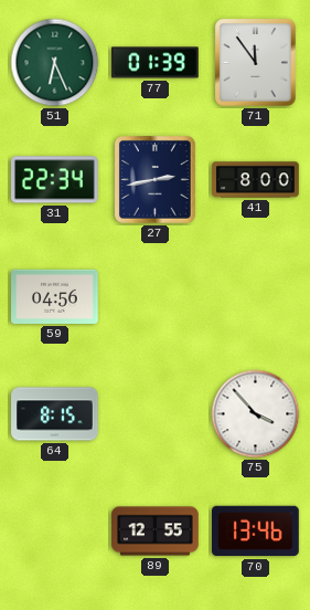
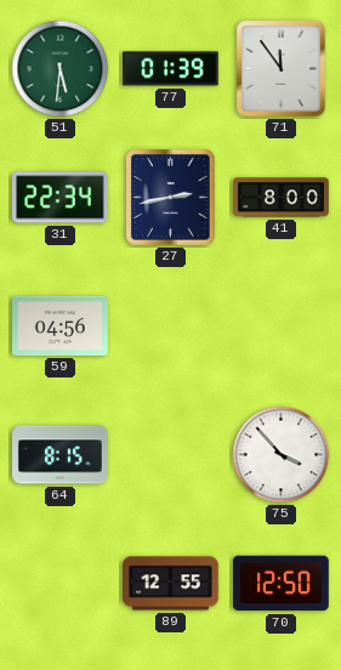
51: 6:26 -> 5:31
70: 13:46 -> 12:50
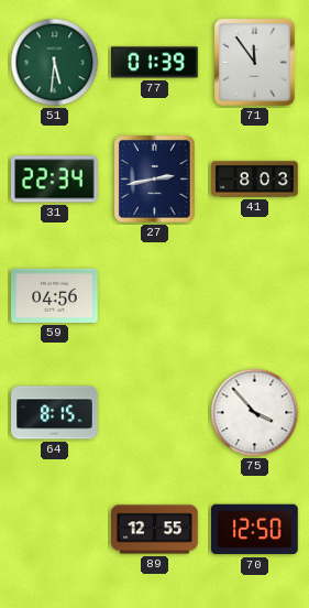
41: 8:00 -> 8:03
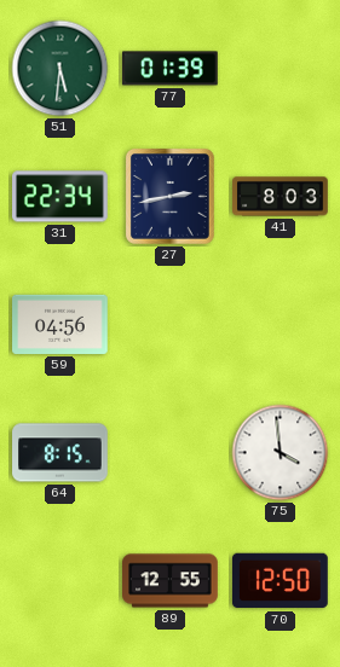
71: 11:54 -> none
75: 3:53 -> 3:59
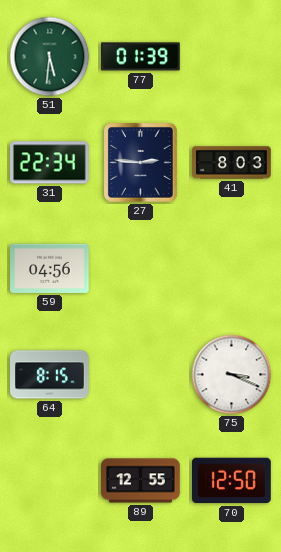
27: 2:43 -> 2:46
75: 3:59 -> 3:19
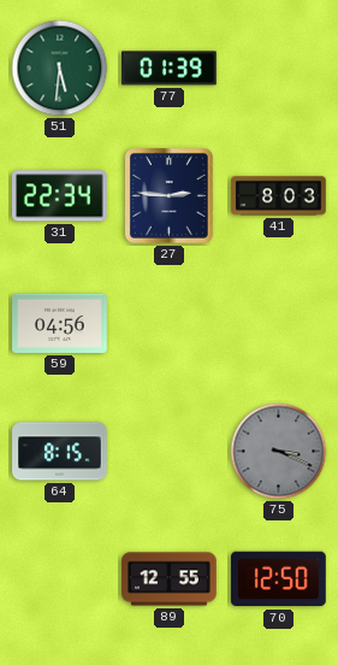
75 dial: white -> grey
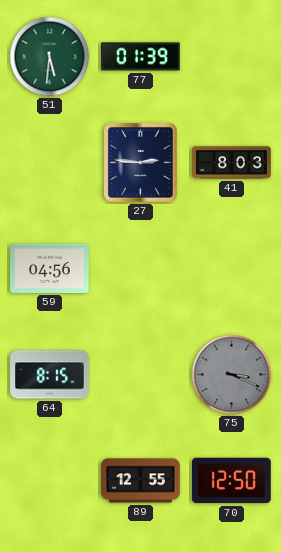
31: 22:34 -> none
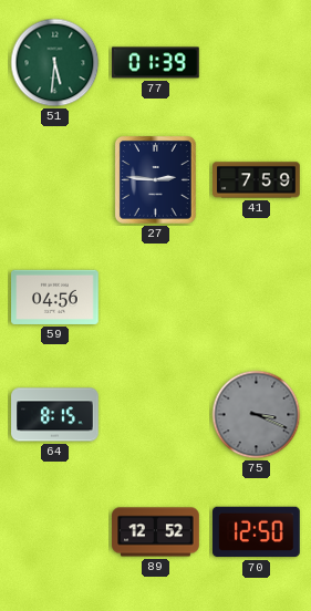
41: 8:03 -> 7:59
89: 12:55 -> 12:52
